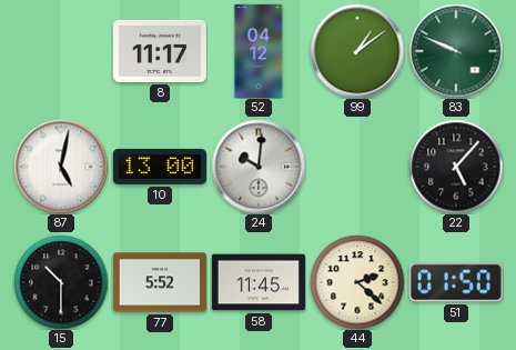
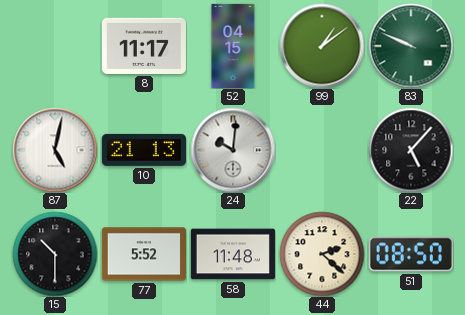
52: 04:12 -> 04:15
10: 13:00 -> 21:13
58: 11:45 -> 11:48
51: 01:50 -> 08:50
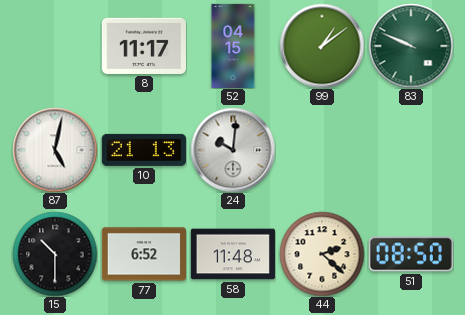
22: 5:07 -> none
77: 5:52 -> 6:52
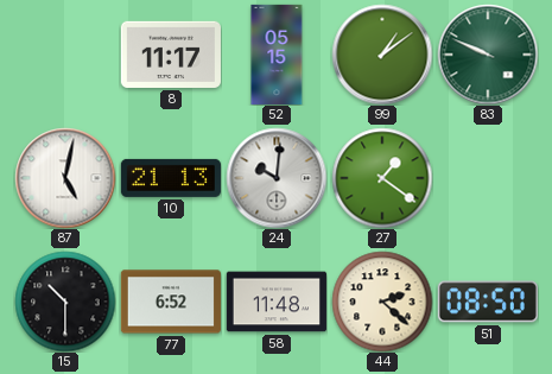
52: 04:15 -> 05:15
27: none -> 1:21
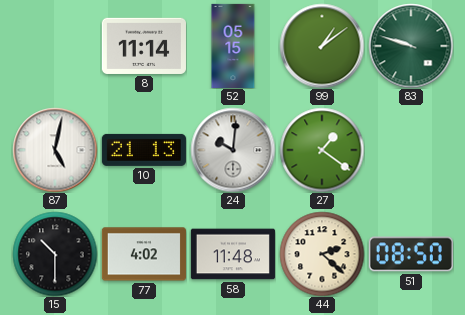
8: 11:17 -> 11:14
83: 9:49 -> 9:48
77: 6:52 -> 4:02
